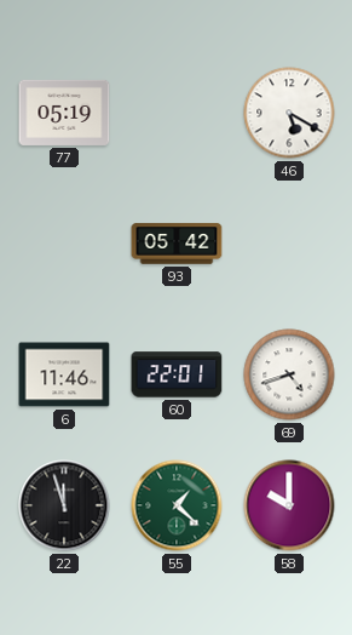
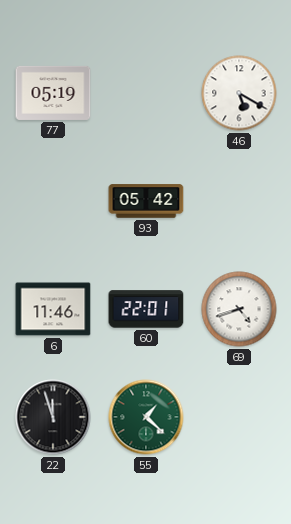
58: 10:00 -> none
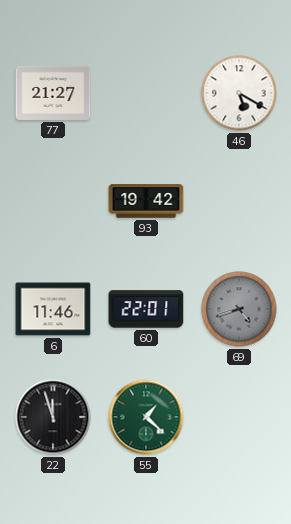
77: 05:19 -> 21:27
93: 05:42 -> 19:42
69 dial: white -> grey
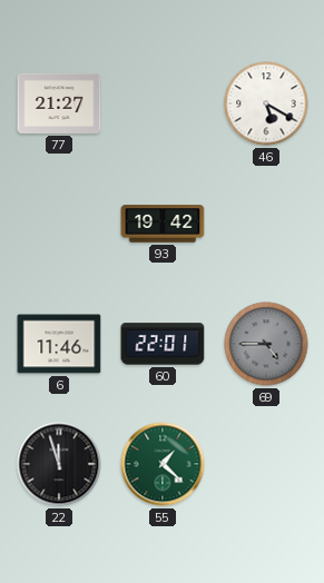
69: 4:42 -> 4:45
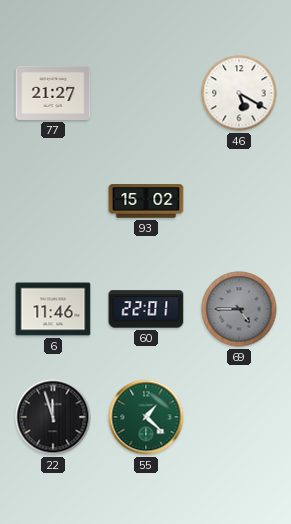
93: 19:42 -> 15:02
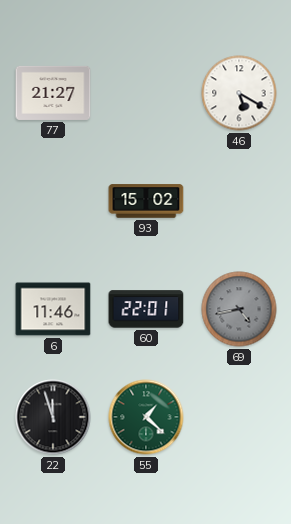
69: 4:45 -> 4:43
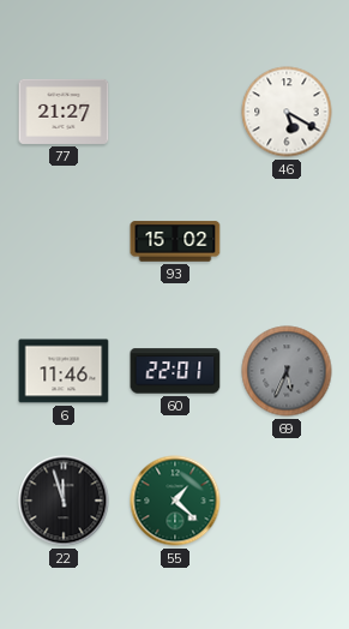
69: 4:43 -> 5:34
